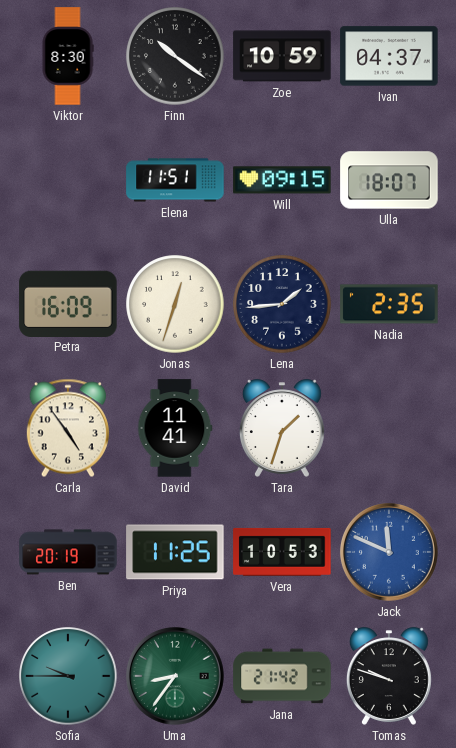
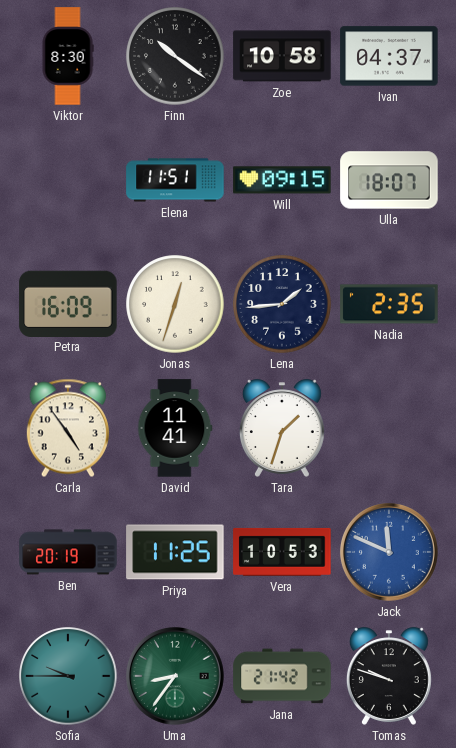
Zoe: 10:59 -> 10:58
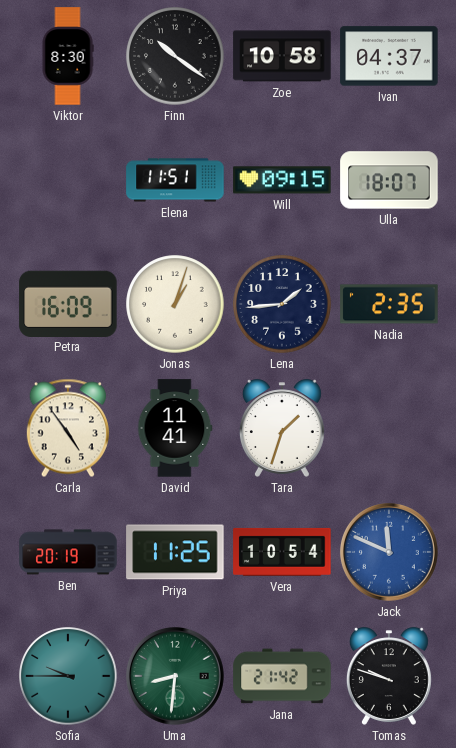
Jonas: 12:33 -> 1:03
Vera: 10:53 -> 10:54
Uma: 8:36 -> 8:31
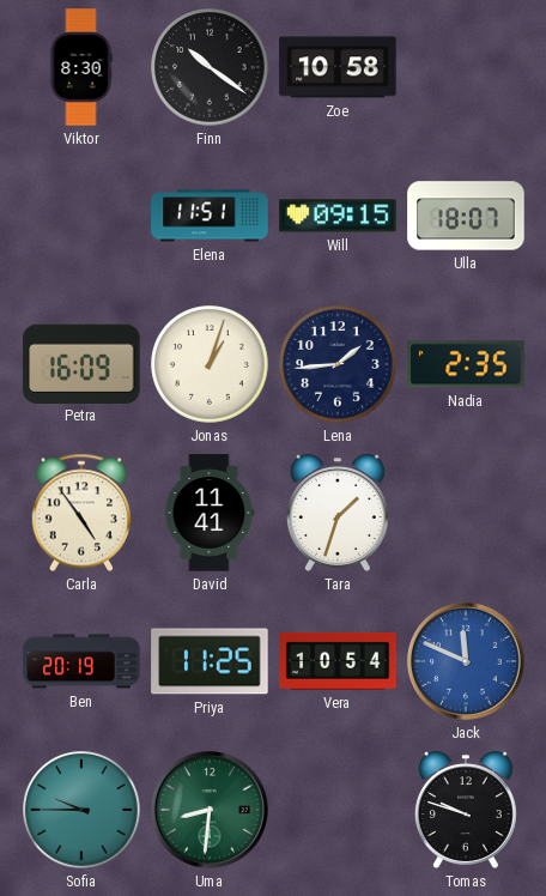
Ivan: 04:37 -> none
Jana: 21:42 -> none
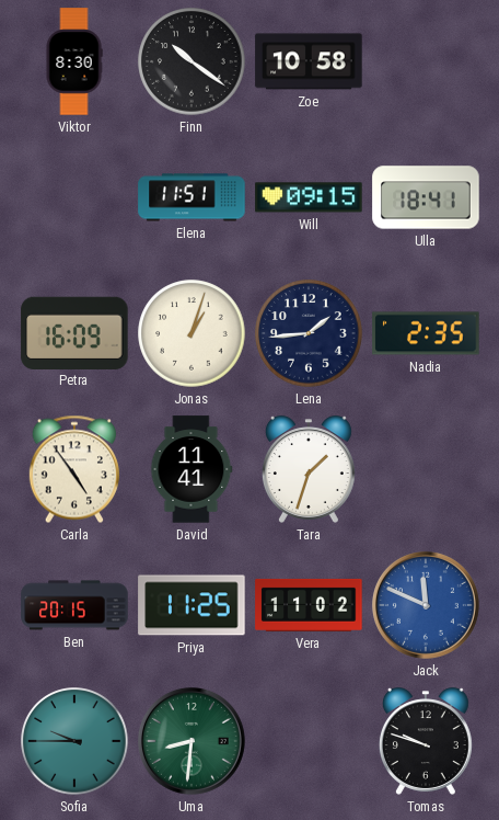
Ulla: 18:07 -> 18:41
Ben: 20:19 -> 20:15
Vera: 10:54 -> 11:02
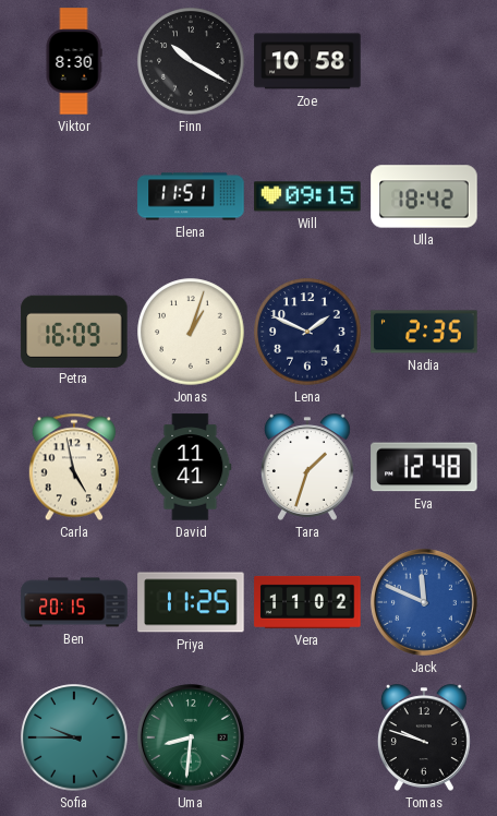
Finn: 10:21 -> 10:20
Ulla: 18:41 -> 18:42
Lena: 1:44 -> 1:49
Carla: 4:54 -> 4:58
Eva: none -> 12:48
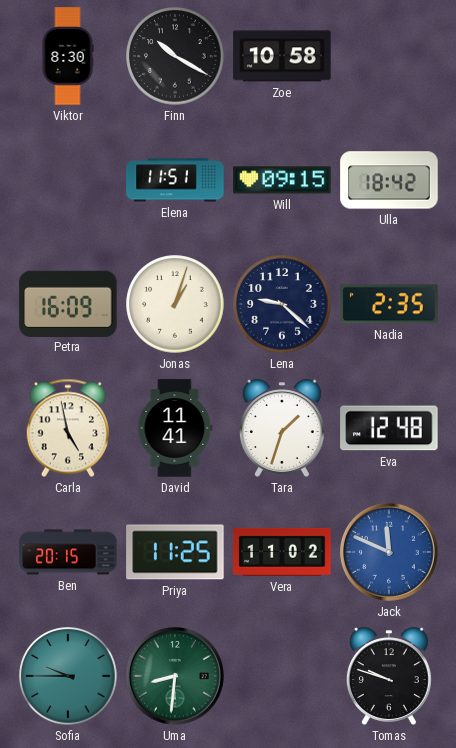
Lena: 1:49 -> 9:22
